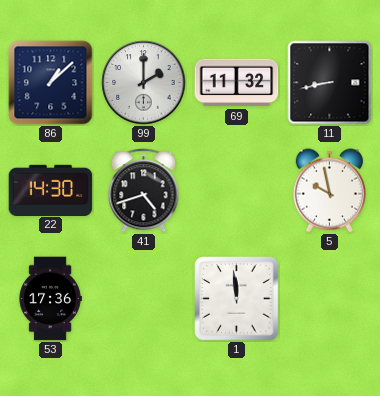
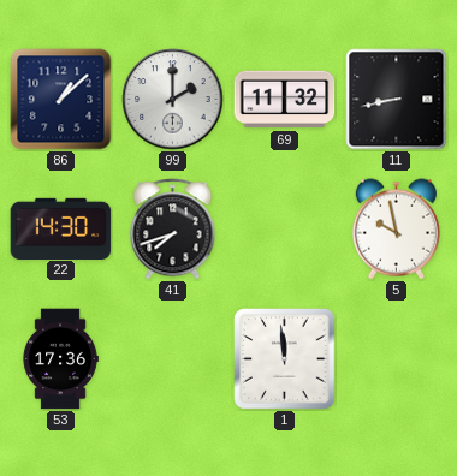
41: 4:42 -> 7:42
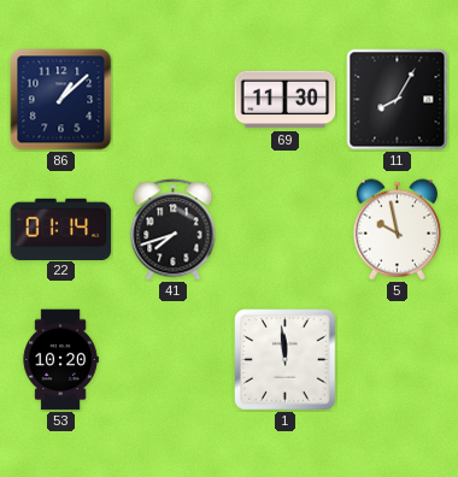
99: 2:00 -> none
69: 11:32 -> 11:30
11: 8:43 -> 8:05
22: 14:30 -> 01:14
53: 17:36 -> 10:20
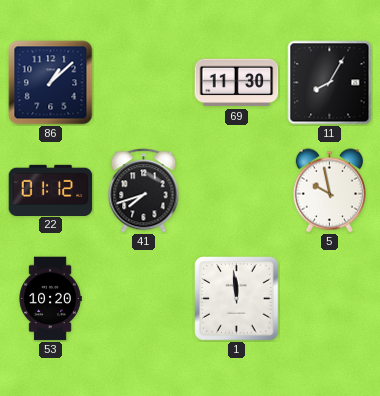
22: 01:14 -> 01:12
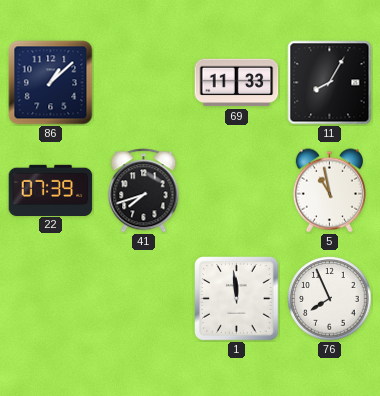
69: 11:30 -> 11:33
22: 01:12 -> 07:39
5: 9:58 -> 10:58
53: 10:20 -> none
76: none -> 7:56
